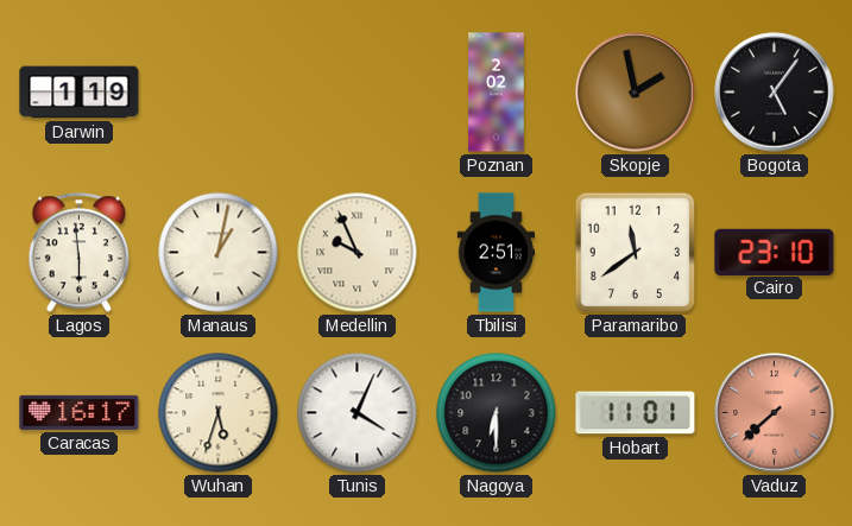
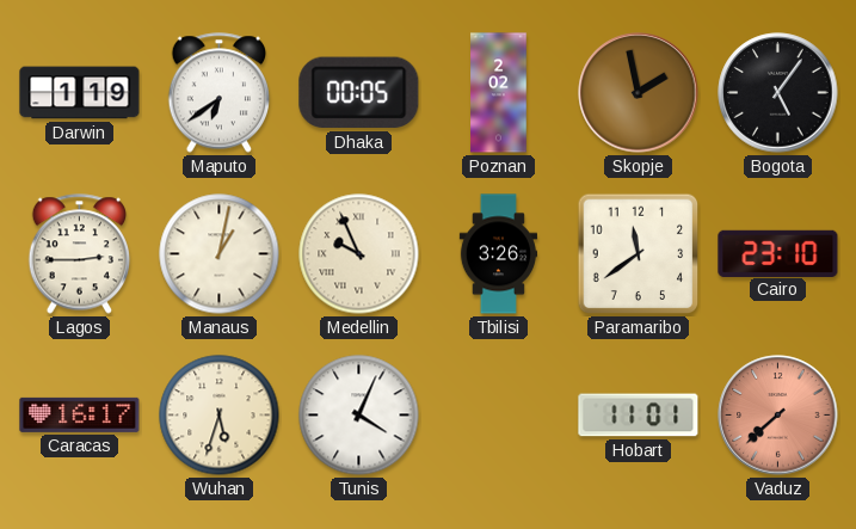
Maputo: none -> 6:39
Dhaka: none -> 00:05
Lagos: 5:59 -> 2:45
Tbilisi: 2:51 -> 3:26
Nagoya: 6:30 -> none
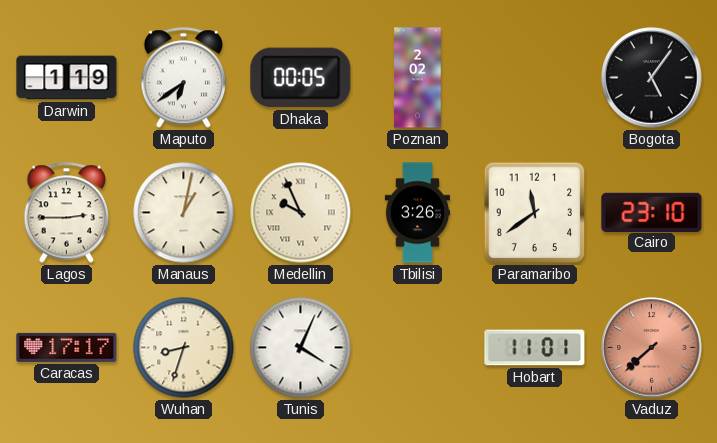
Skopje: 1:58 -> none
Caracas: 16:17 -> 17:17
Wuhan: 5:33 -> 8:33
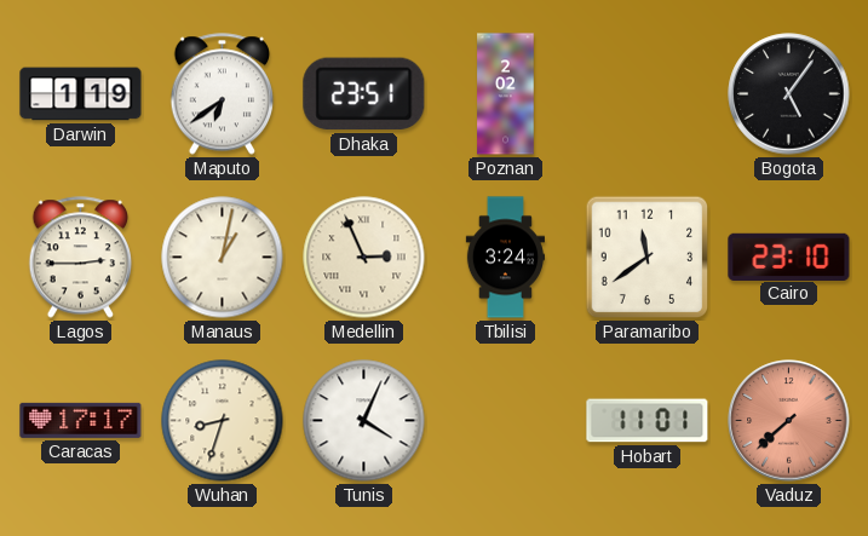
Dhaka: 00:05 -> 23:51
Medellin: 9:56 -> 2:56
Tbilisi: 3:26 -> 3:24
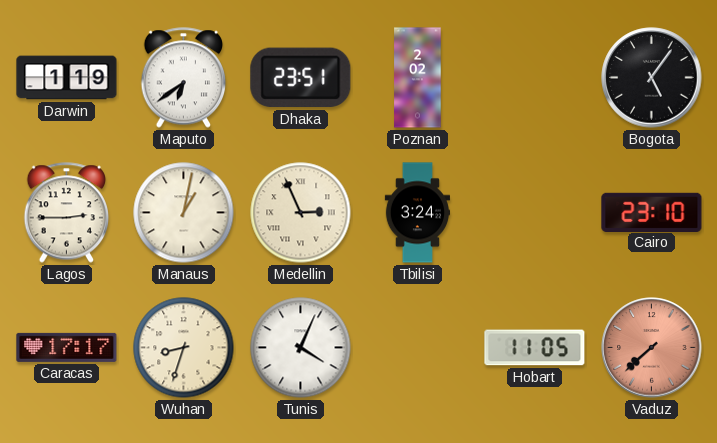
Paramaribo: 11:39 -> none
Hobart: 11:01 -> 11:05
